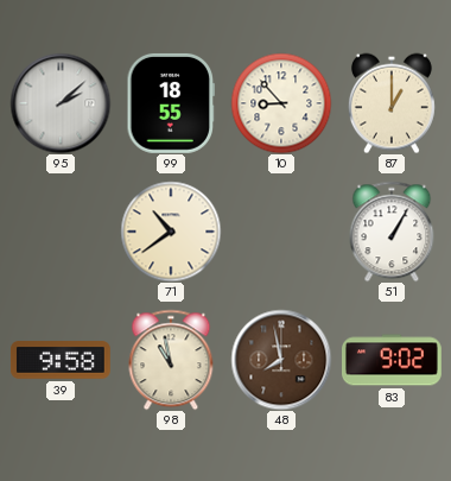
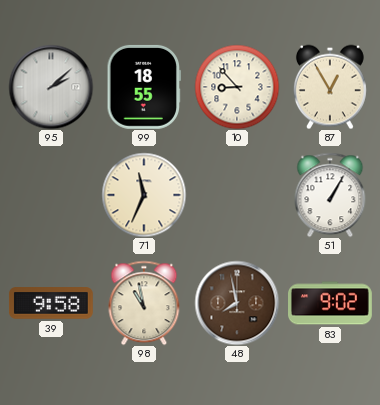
87: 1:00 -> 12:55
71: 10:39 -> 11:34
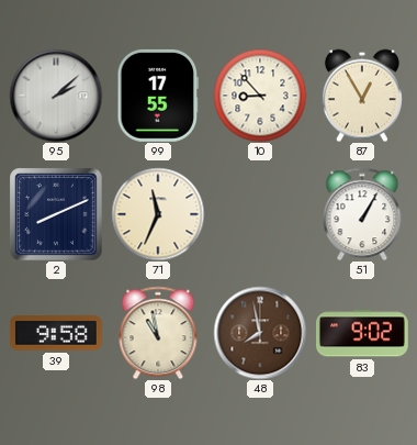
99: 18:55 -> 17:55
2: none -> 8:11
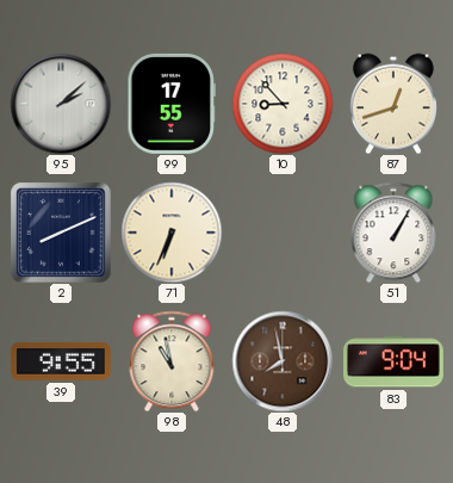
87: 12:55 -> 12:42
71: 11:34 -> 6:34
39: 9:58 -> 9:55
83: 9:02 -> 9:04
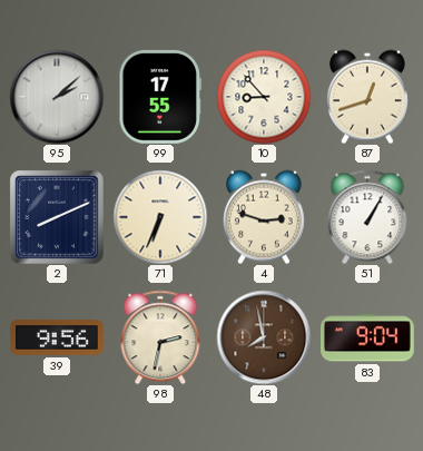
4: none -> 2:48
39: 9:55 -> 9:56
98: 10:58 -> 2:32
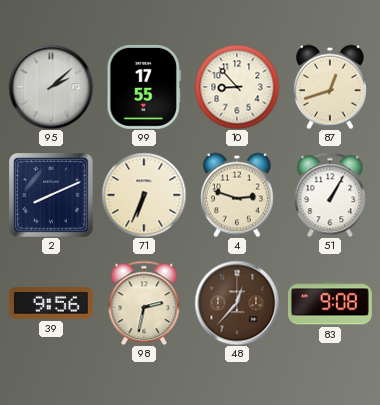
48: 7:58 -> 12:37
83: 9:04 -> 9:08
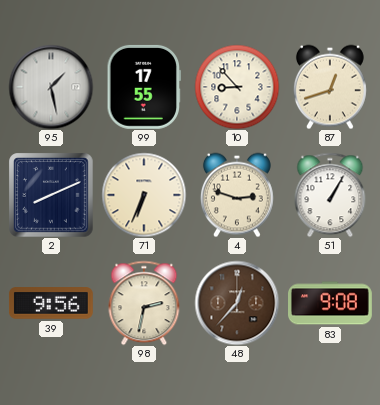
95: 2:08 -> 1:28
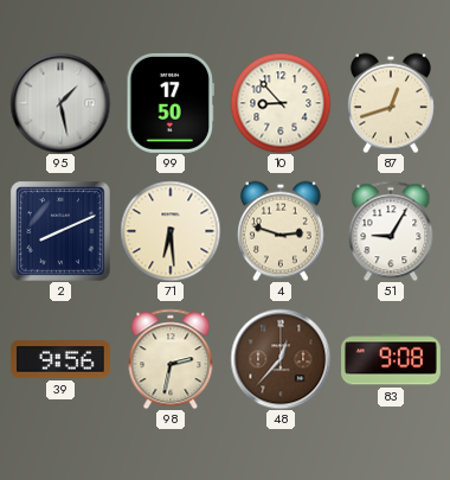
99: 17:55 -> 17:50
71: 6:34 -> 6:29
51: 1:05 -> 9:05
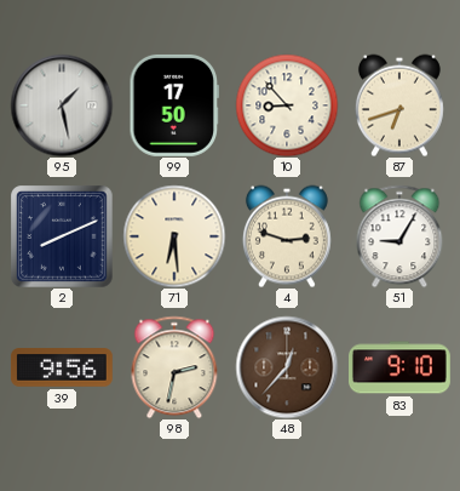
87: 12:42 -> 6:42
83: 9:08 -> 9:10
